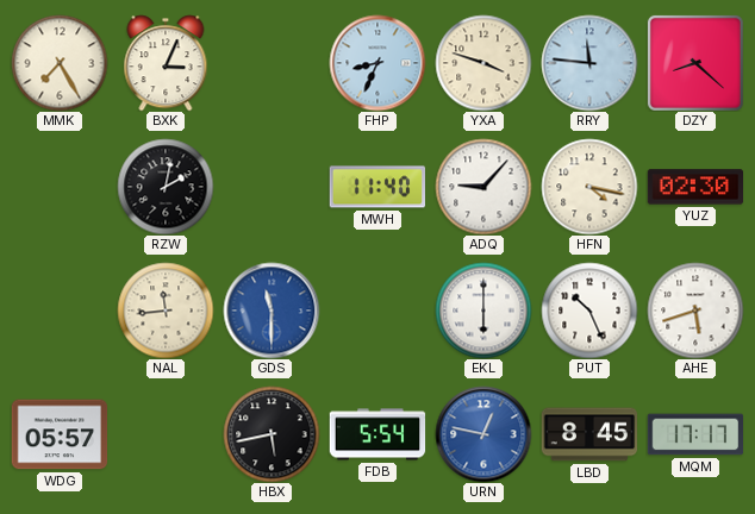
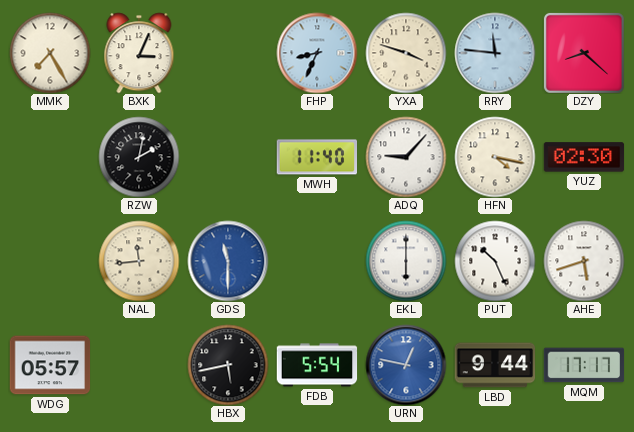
LBD: 8:45 -> 9:44
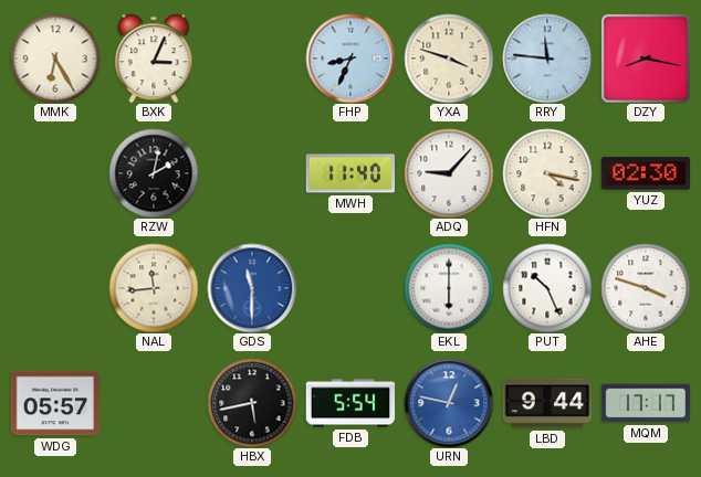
MMK: 7:25 -> 6:25
DZY: 8:22 -> 8:17
AHE: 5:42 -> 3:48
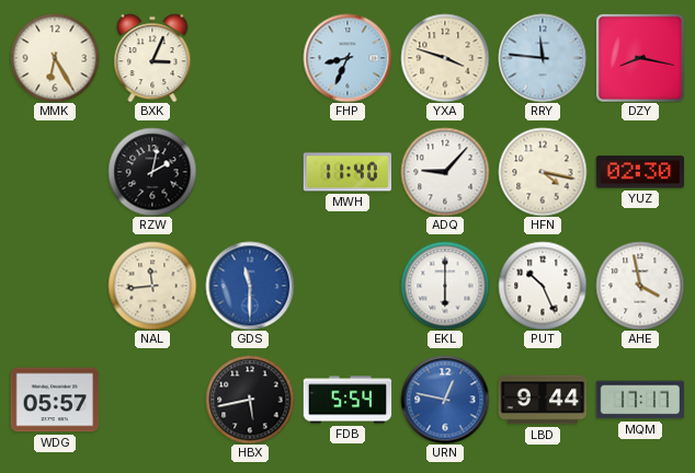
AHE: 3:48 -> 3:58
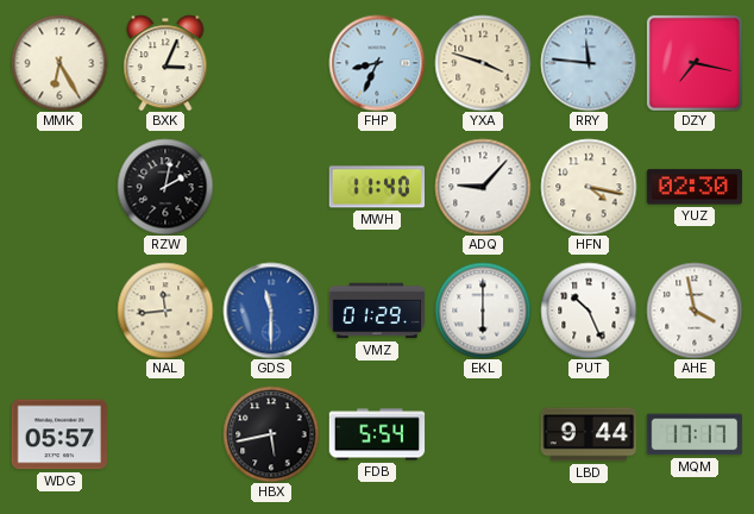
DZY: 8:17 -> 7:17
VMZ: none -> 01:29
URN: 12:47 -> none
